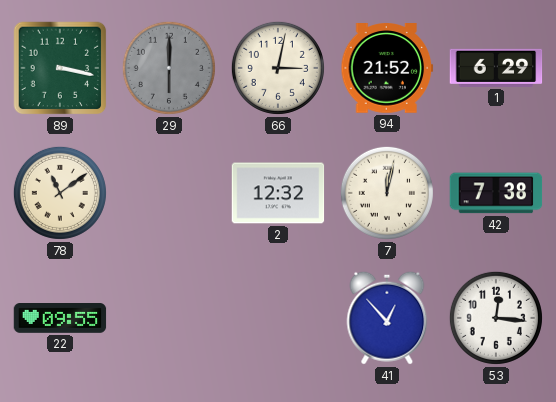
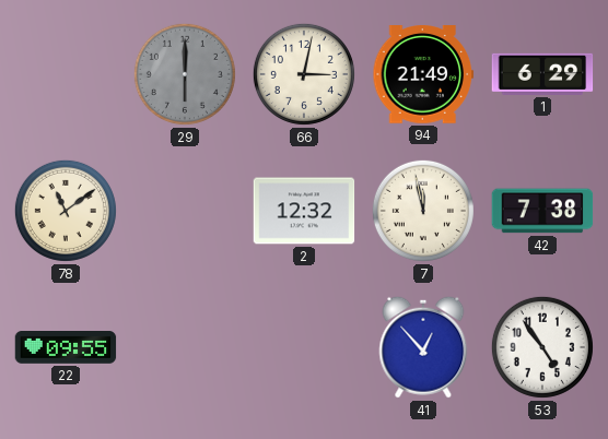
89: 3:17 -> none
94: 21:52 -> 21:49
7: 12:02 -> 11:58
53: 12:16 -> 4:54
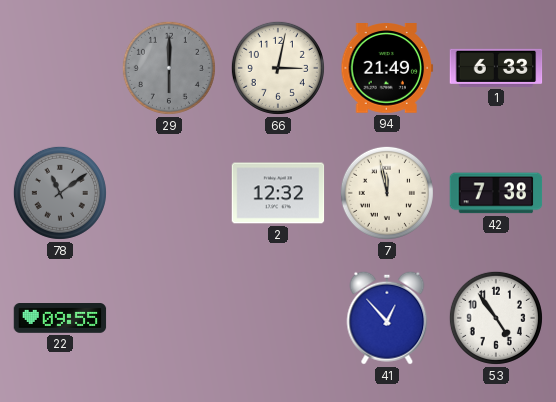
1: 6:29 -> 6:33
78 dial: cream -> grey
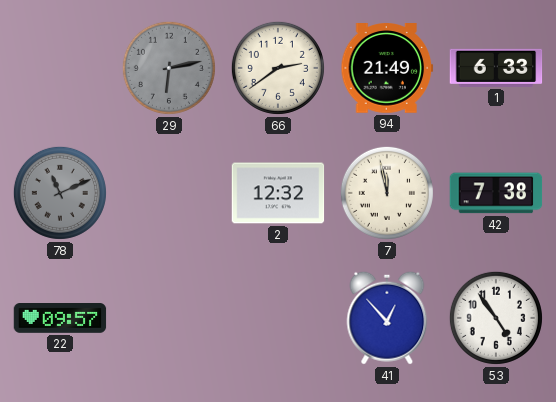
29: 6:00 -> 6:13
66: 3:02 -> 2:39
78: 11:09 -> 11:11
22: 09:55 -> 09:57
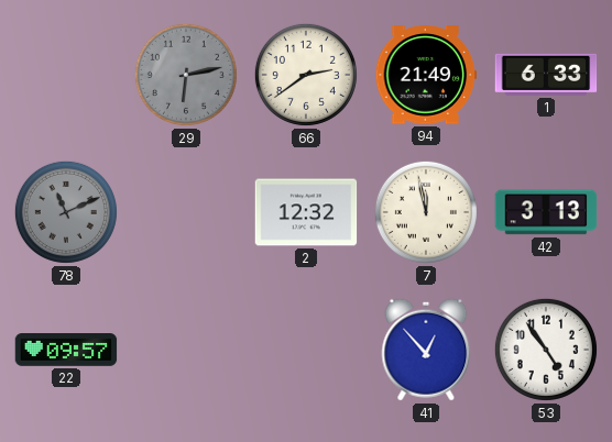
42: 7:38 -> 3:13
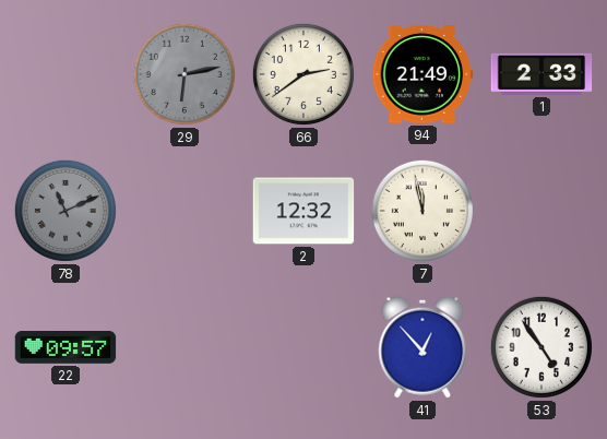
1: 6:33 -> 2:33
42: 3:13 -> none
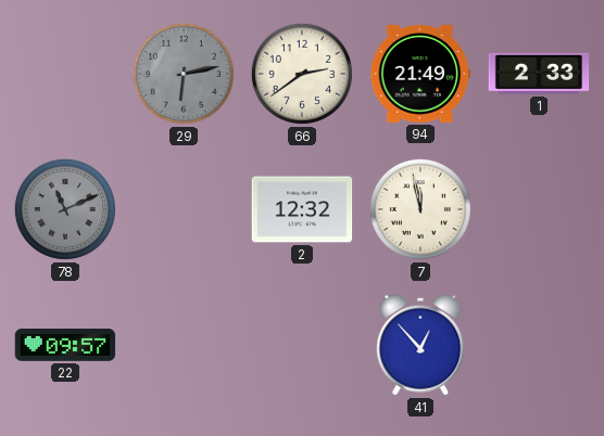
53: 4:54 -> none
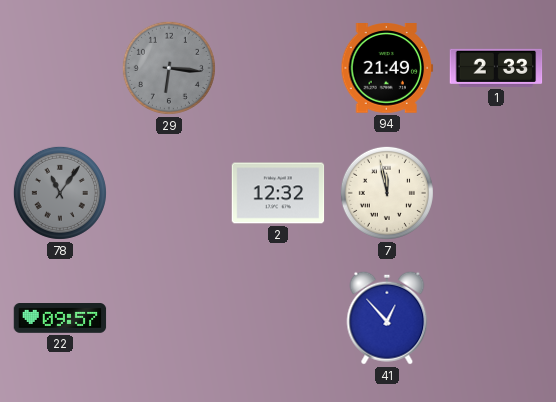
29: 6:13 -> 6:16
66: 2:39 -> none
78: 11:11 -> 11:06
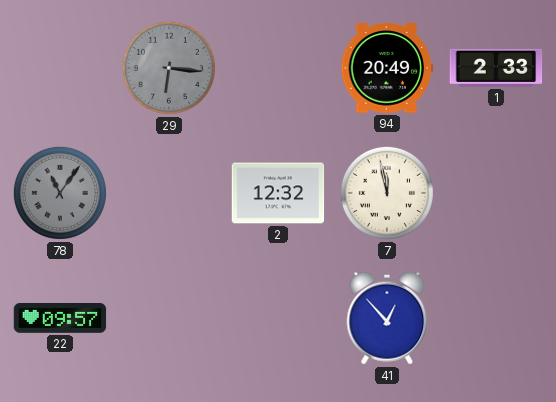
94: 21:49 -> 20:49
